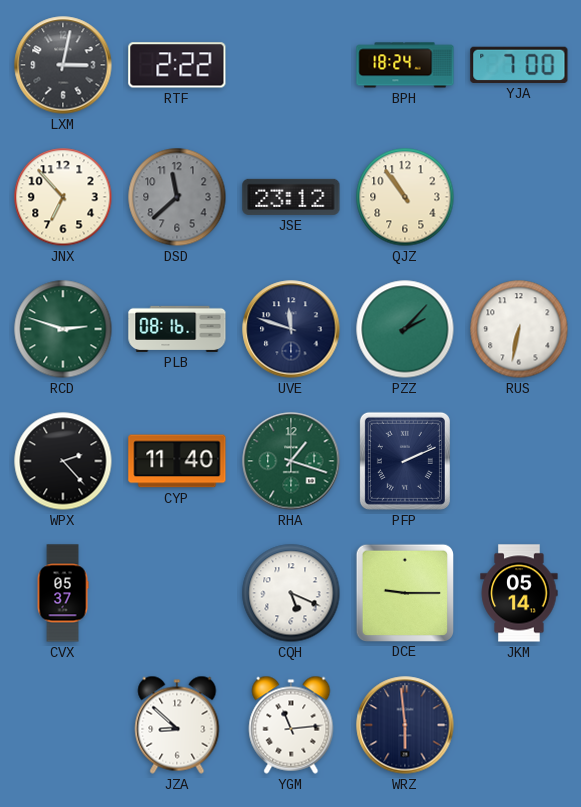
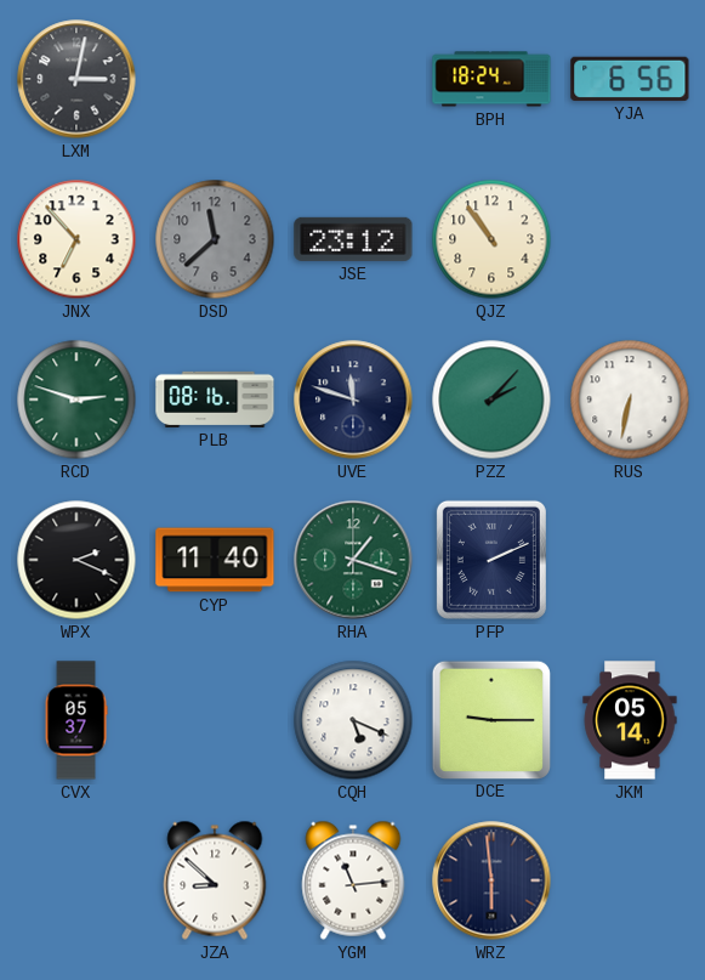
RTF: 2:22 -> none
YJA: 7:00 -> 6:56
WPX: 2:23 -> 2:19
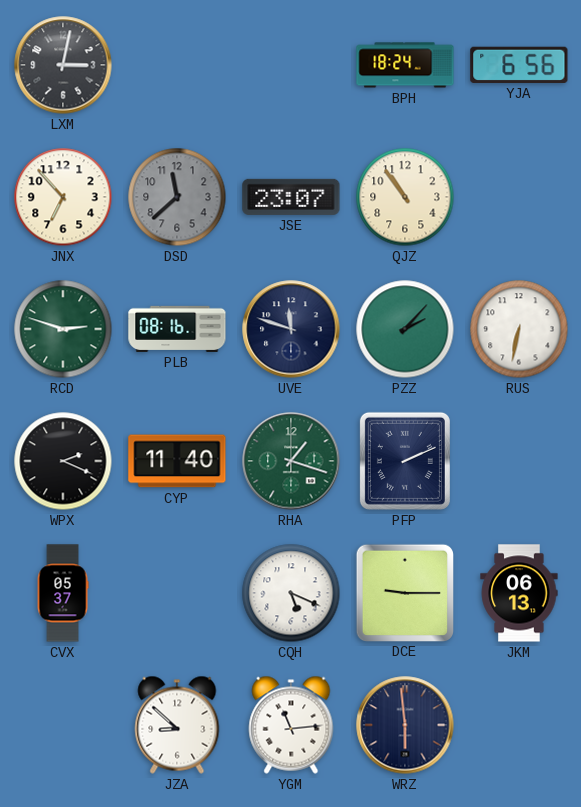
JSE: 23:12 -> 23:07
JKM: 05:14 -> 06:13
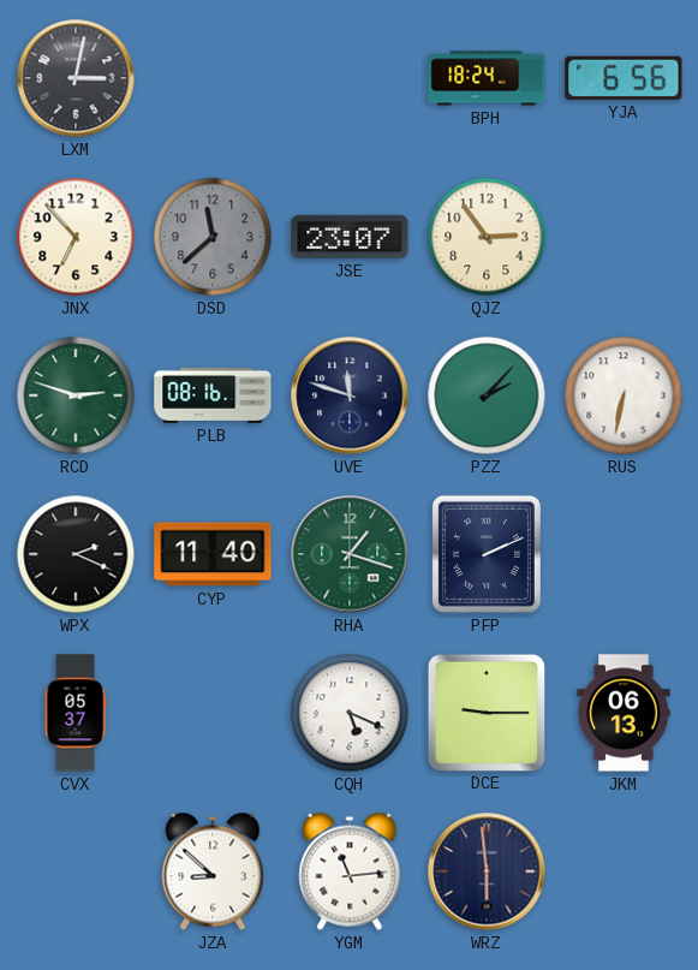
QJZ: 10:54 -> 2:54
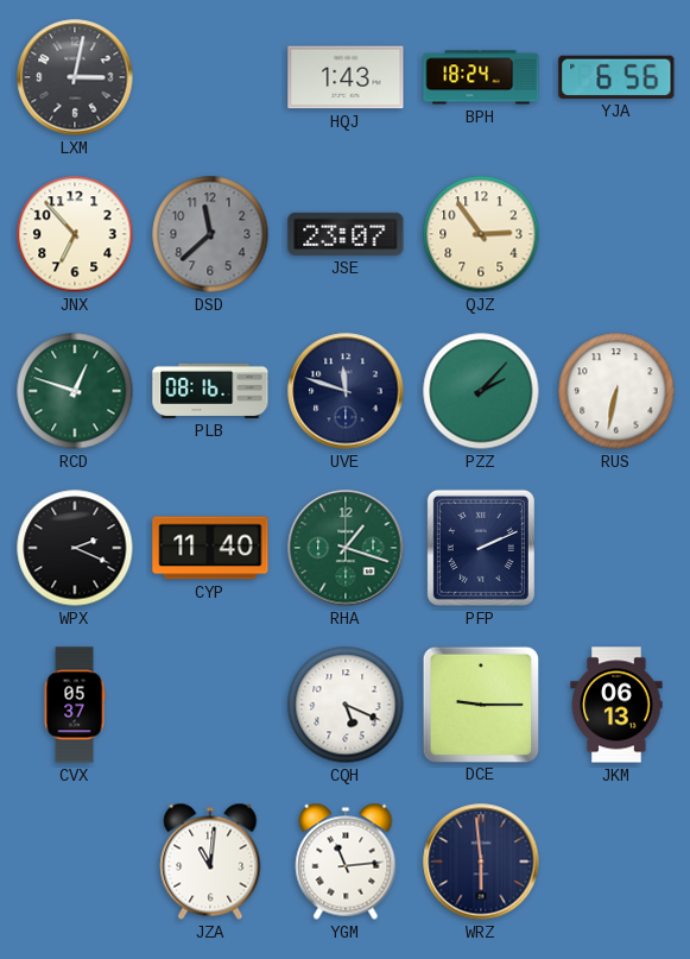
HQJ: none -> 1:43
RCD: 2:48 -> 12:48
JZA: 8:52 -> 11:01
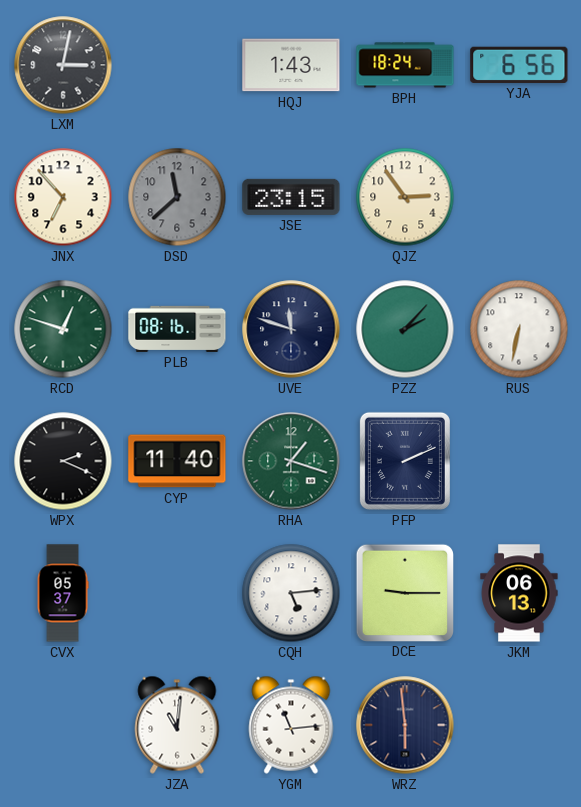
JSE: 23:07 -> 23:15
CQH: 5:19 -> 5:14
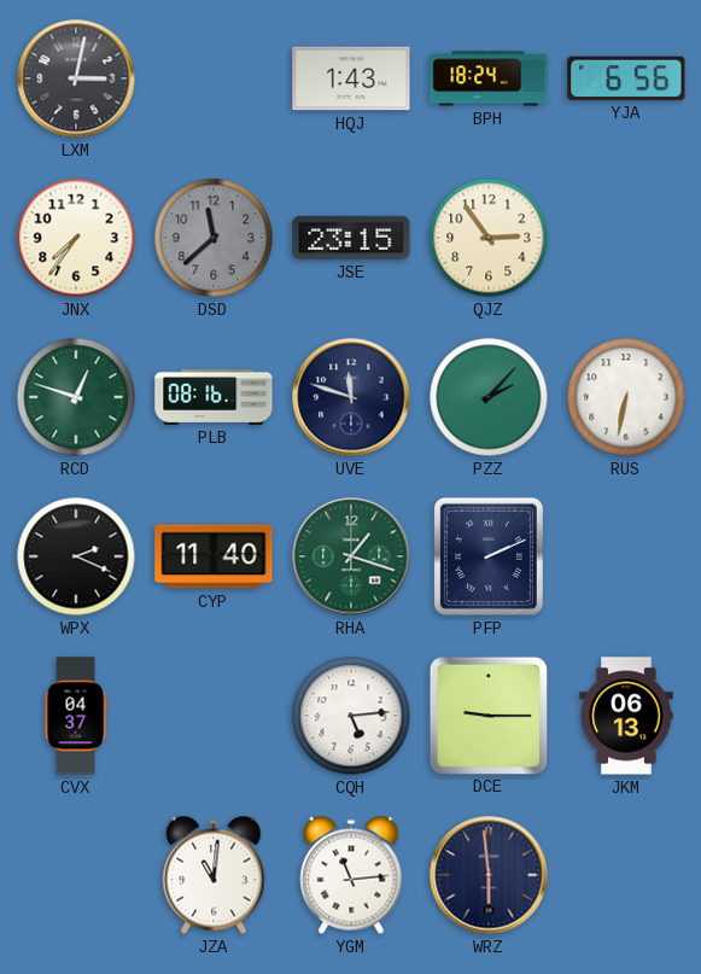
JNX: 6:53 -> 7:36
CVX: 05:37 -> 04:37
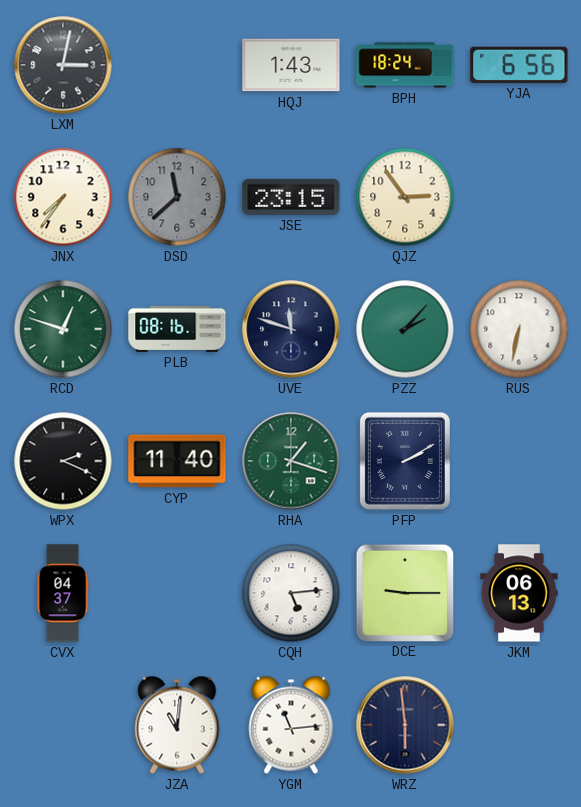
PFP: 2:11 -> 2:10
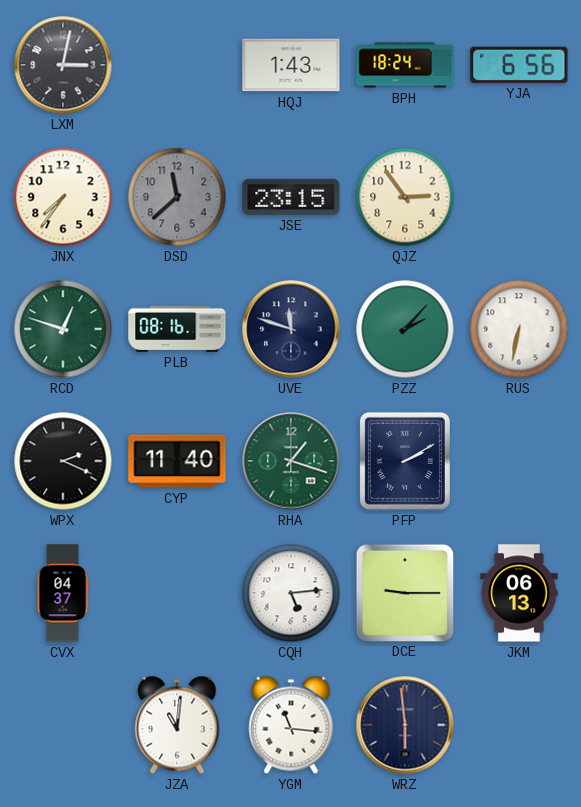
YGM: 11:14 -> 11:16
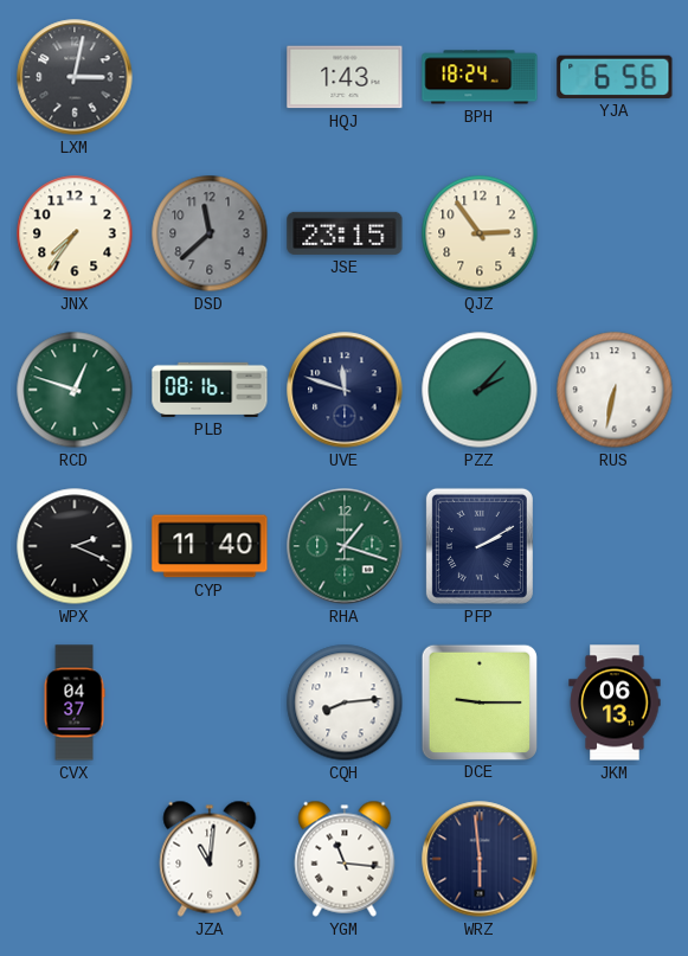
CQH: 5:14 -> 8:14
